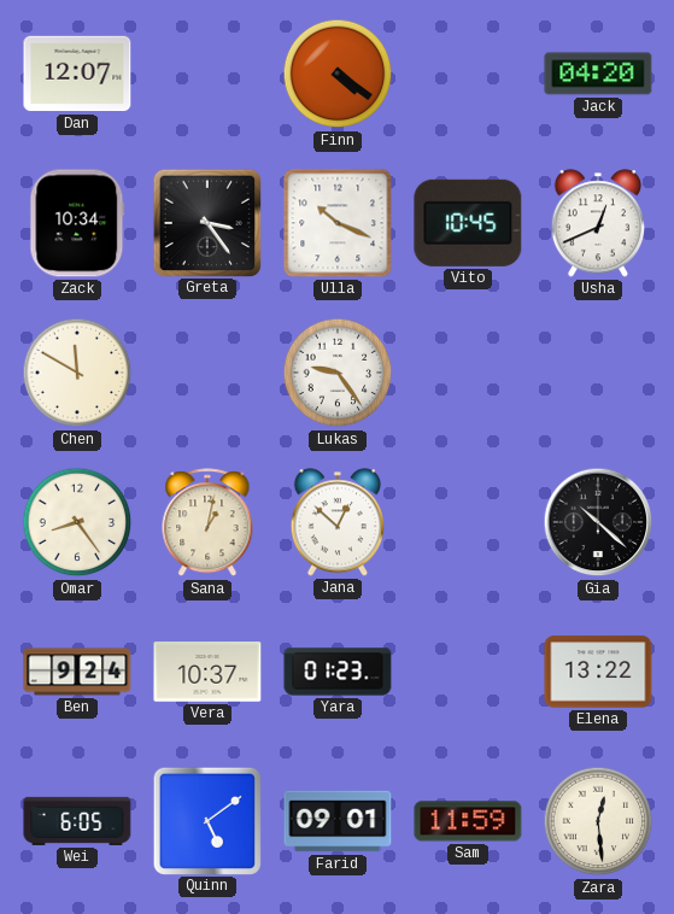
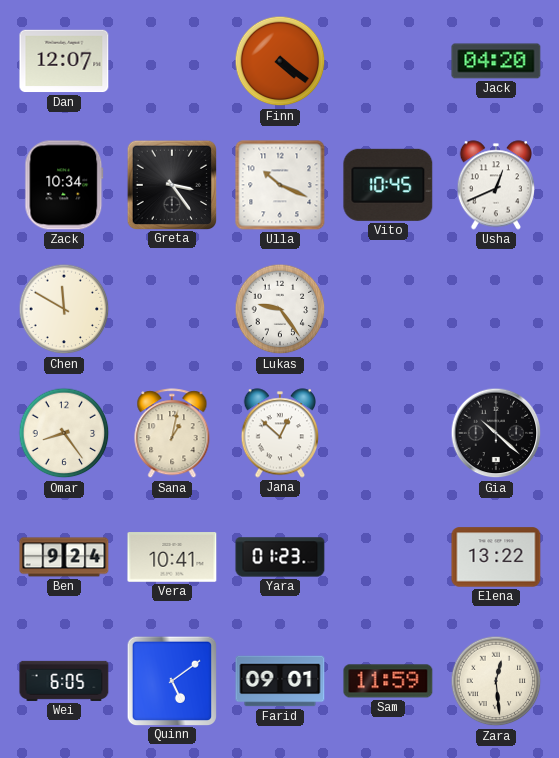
Vera: 10:37 -> 10:41
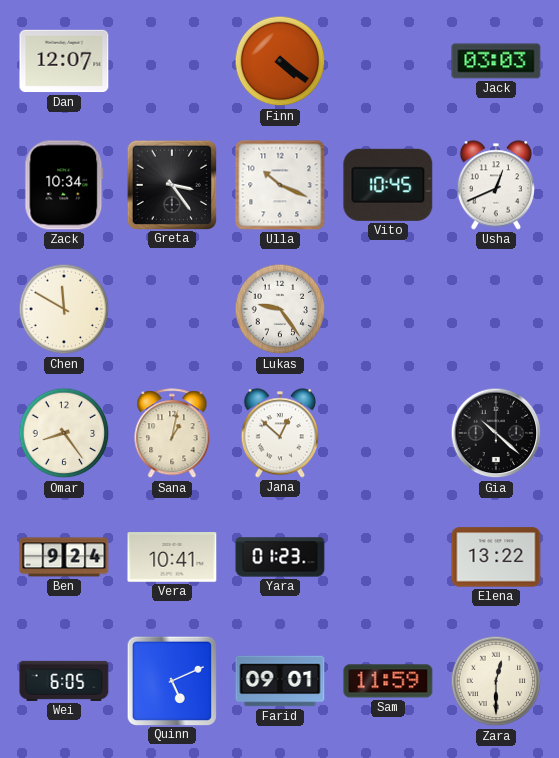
Jack: 04:20 -> 03:03
Quinn: 5:09 -> 5:11
Zara: 12:29 -> 12:30
